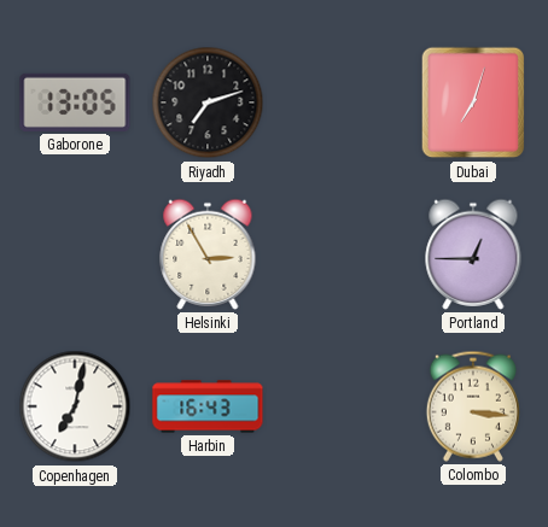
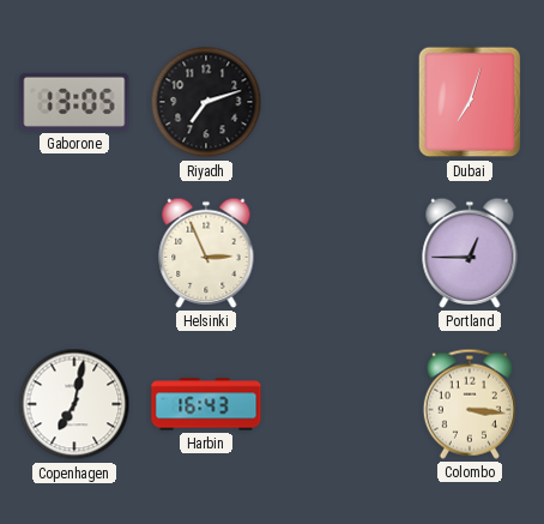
Helsinki: 2:55 -> 2:56
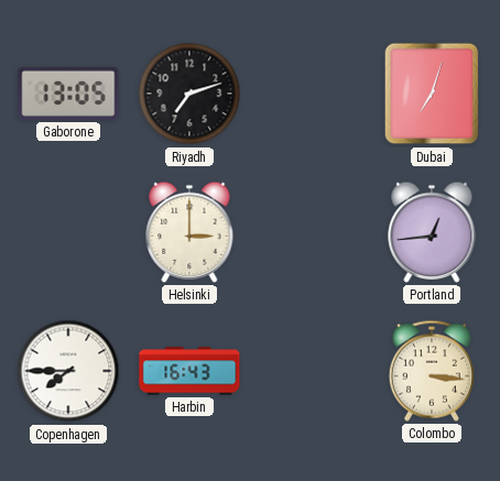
Helsinki: 2:56 -> 3:00
Portland: 12:45 -> 12:44
Copenhagen: 7:02 -> 7:45
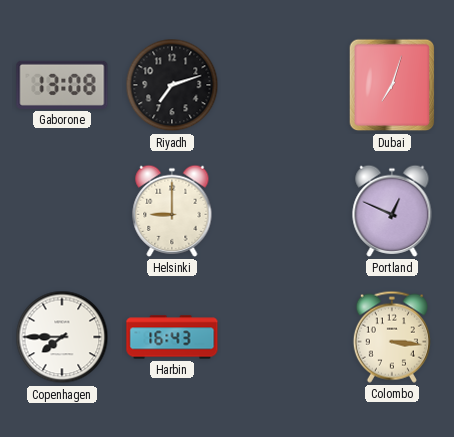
Gaborone: 13:05 -> 13:08
Helsinki: 3:00 -> 9:00
Portland: 12:44 -> 12:49
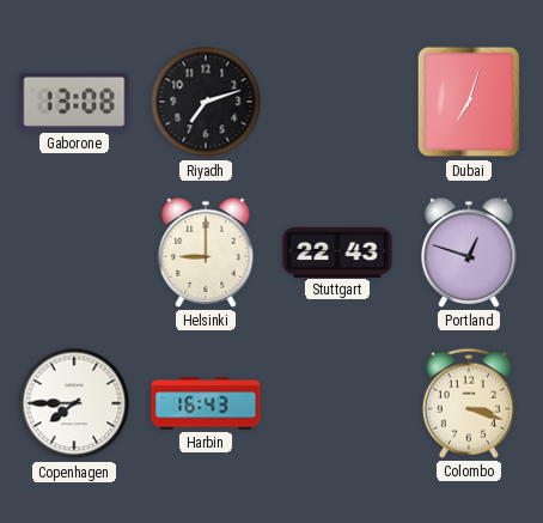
Stuttgart: none -> 22:43
Portland: 12:49 -> 12:48
Colombo: 3:16 -> 3:18
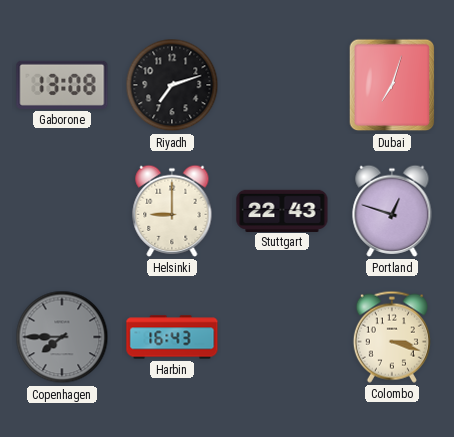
Copenhagen dial: white -> grey
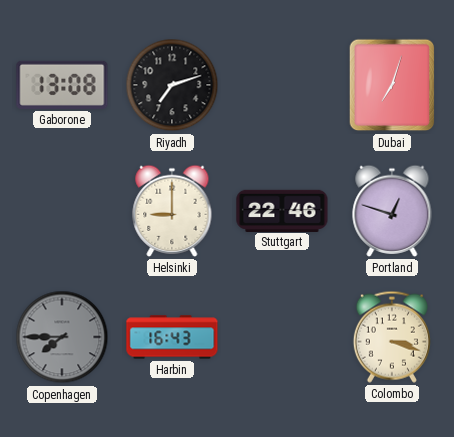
Stuttgart: 22:43 -> 22:46
